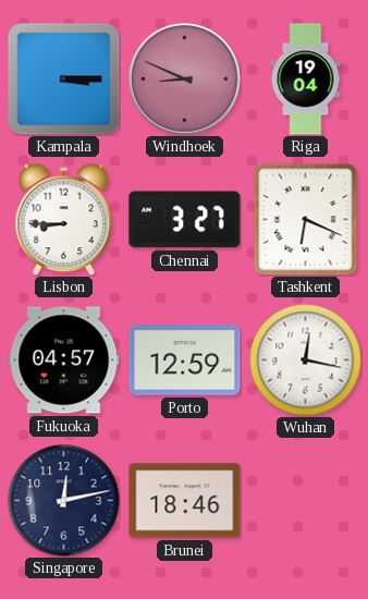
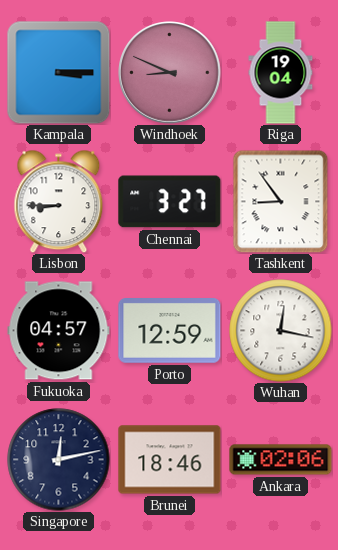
Tashkent: 6:19 -> 8:54
Ankara: none -> 02:06
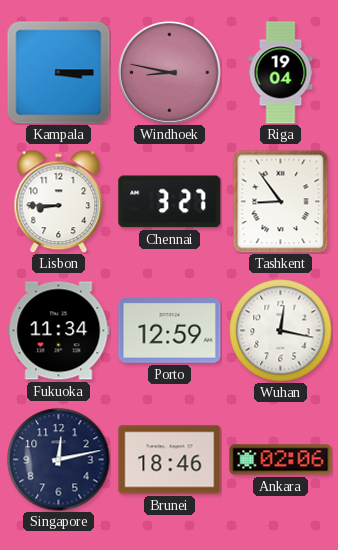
Windhoek: 8:49 -> 8:47
Fukuoka: 04:57 -> 11:34
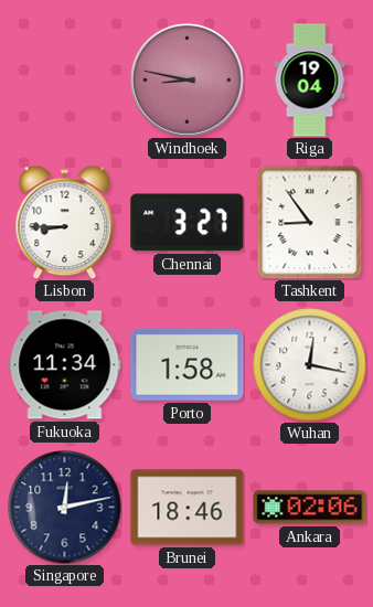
Kampala: 3:15 -> none
Porto: 12:59 -> 1:58
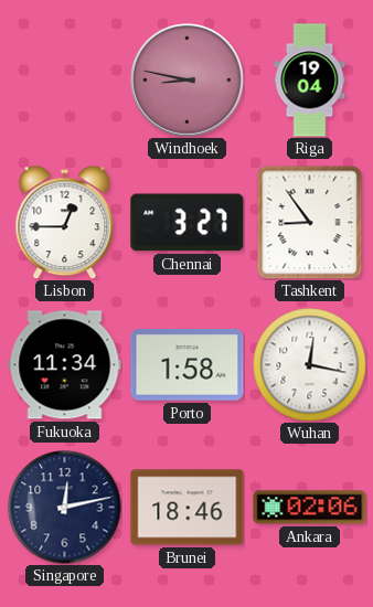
Lisbon: 8:45 -> 12:45
